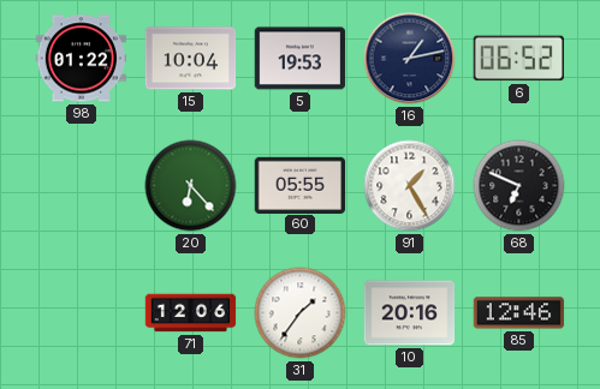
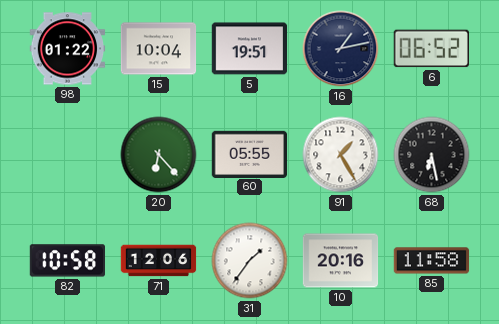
5: 19:53 -> 19:51
68: 6:49 -> 6:28
82: none -> 10:58
85: 12:46 -> 11:58
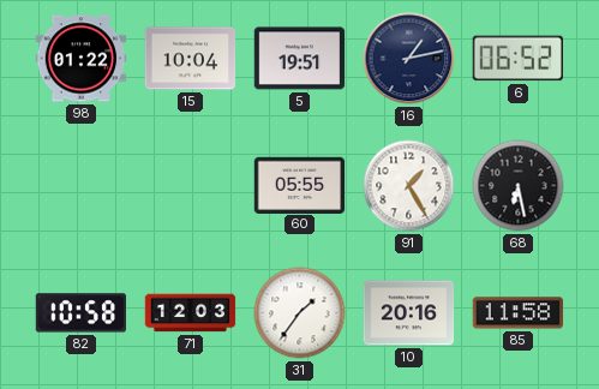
20: 6:23 -> none
71: 12:06 -> 12:03
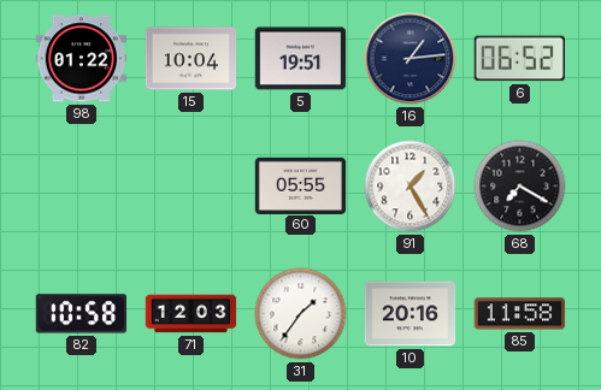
16: 1:13 -> 1:14
68: 6:28 -> 7:20
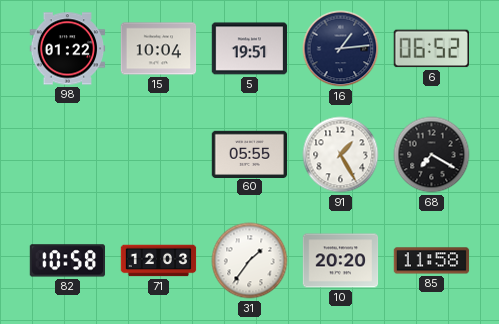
10: 20:16 -> 20:20
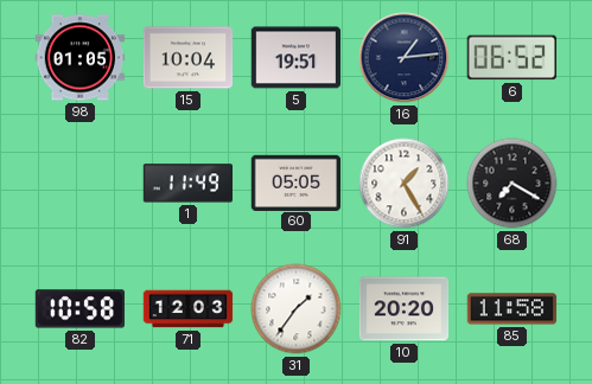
98: 01:22 -> 01:05
1: none -> 11:49
60: 05:55 -> 05:05
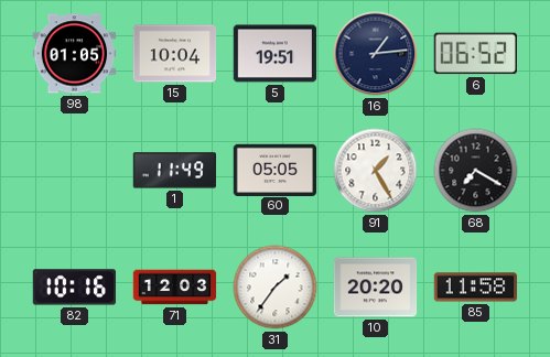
82: 10:58 -> 10:16
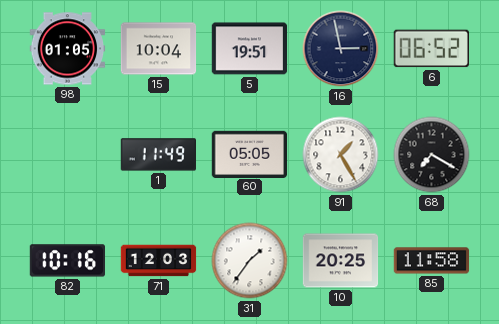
16: 1:14 -> 2:58
10: 20:20 -> 20:25
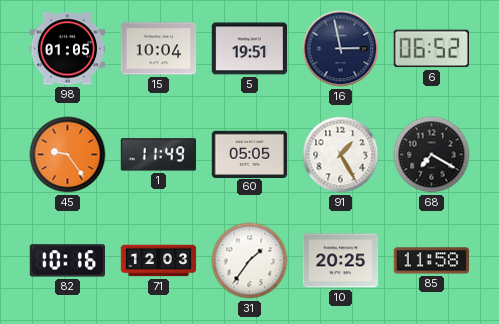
45: none -> 9:24
